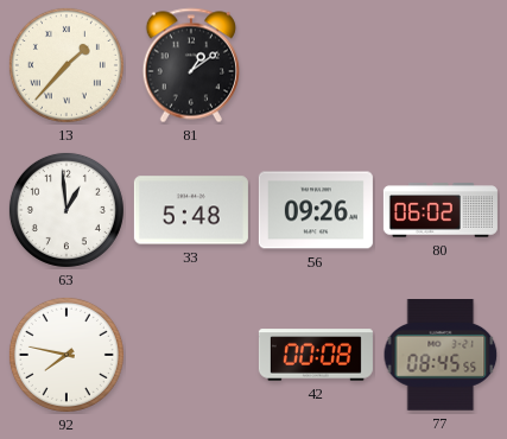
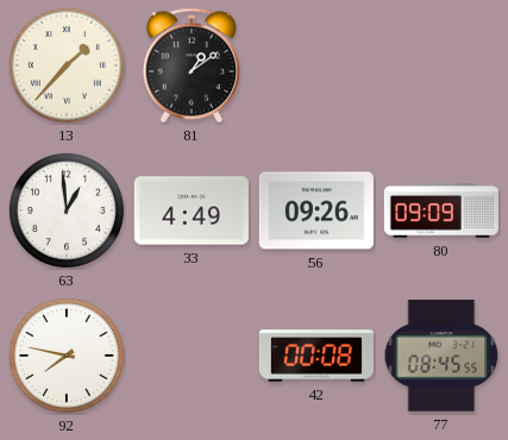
33: 5:48 -> 4:49
80: 06:02 -> 09:09
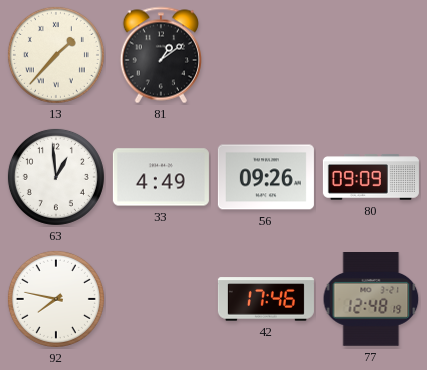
42: 00:08 -> 17:46
77: 08:45 -> 12:48
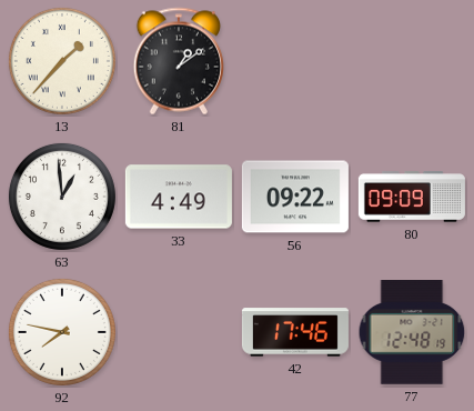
56: 09:26 -> 09:22
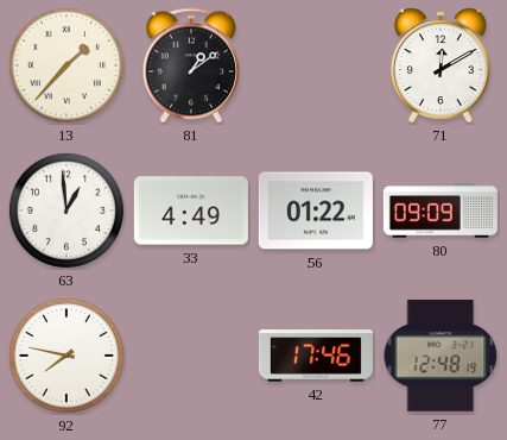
71: none -> 12:10
56: 09:22 -> 01:22
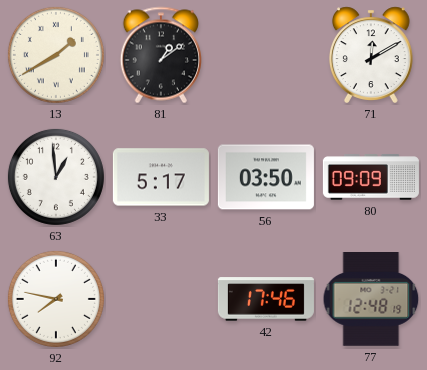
13: 1:37 -> 1:40
33: 4:49 -> 5:17
56: 01:22 -> 03:50
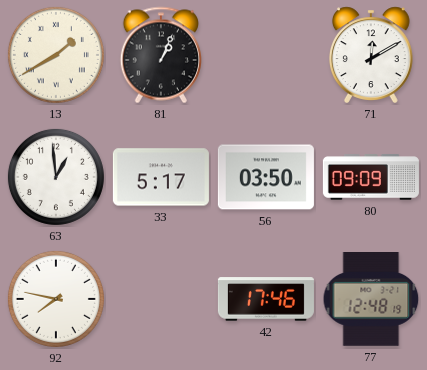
81: 1:09 -> 1:04
